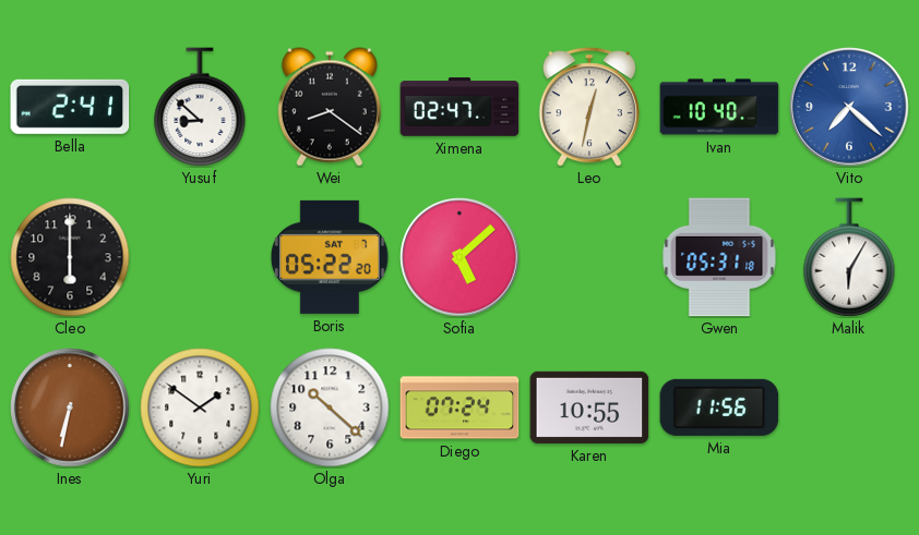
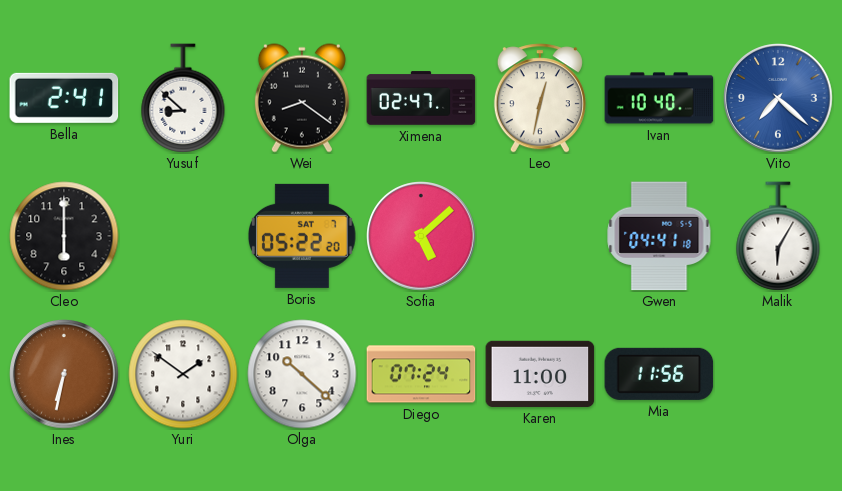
Gwen: 05:31 -> 04:41
Karen: 10:55 -> 11:00
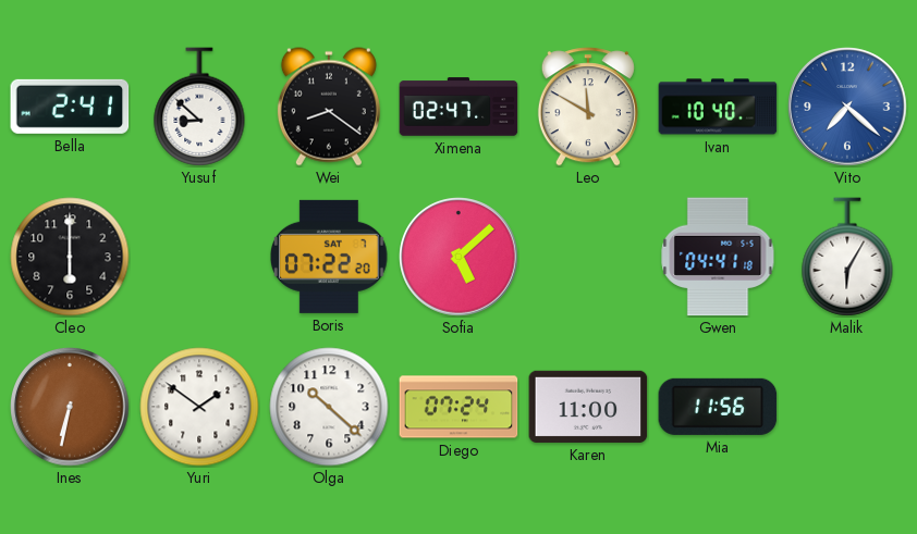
Leo: 12:32 -> 11:50
Boris: 05:22 -> 07:22
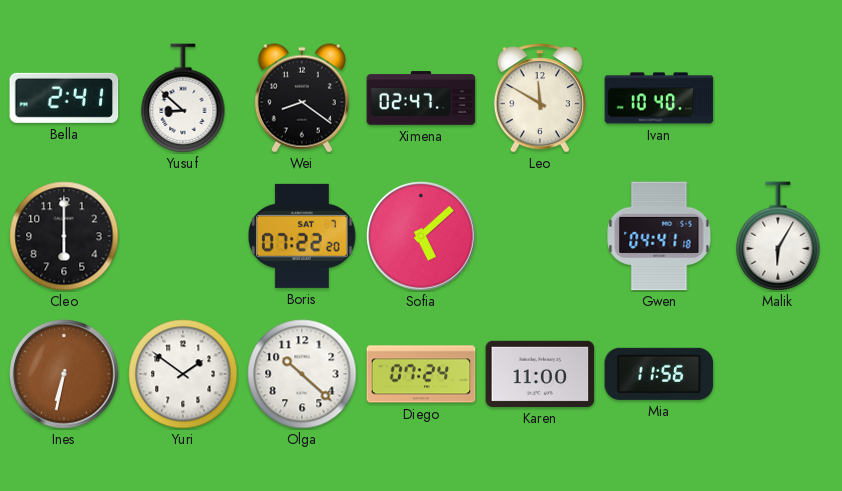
Vito: 7:22 -> none
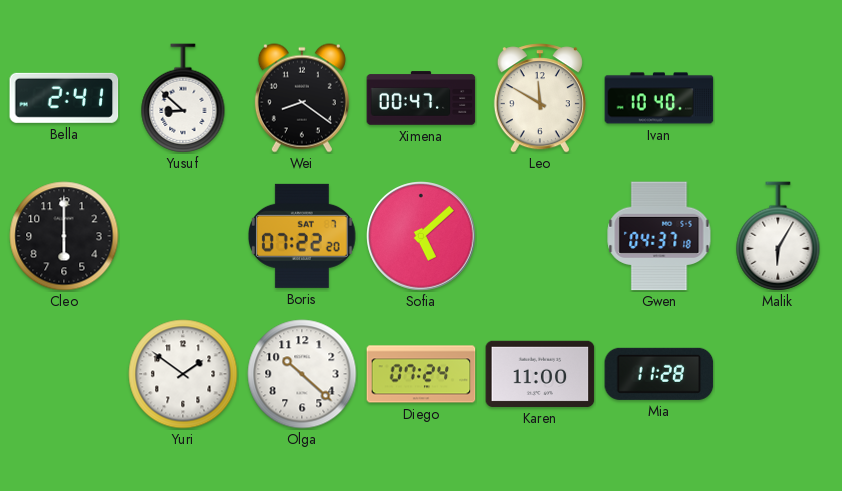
Ximena: 02:47 -> 00:47
Gwen: 04:41 -> 04:37
Ines: 6:32 -> none
Mia: 11:56 -> 11:28
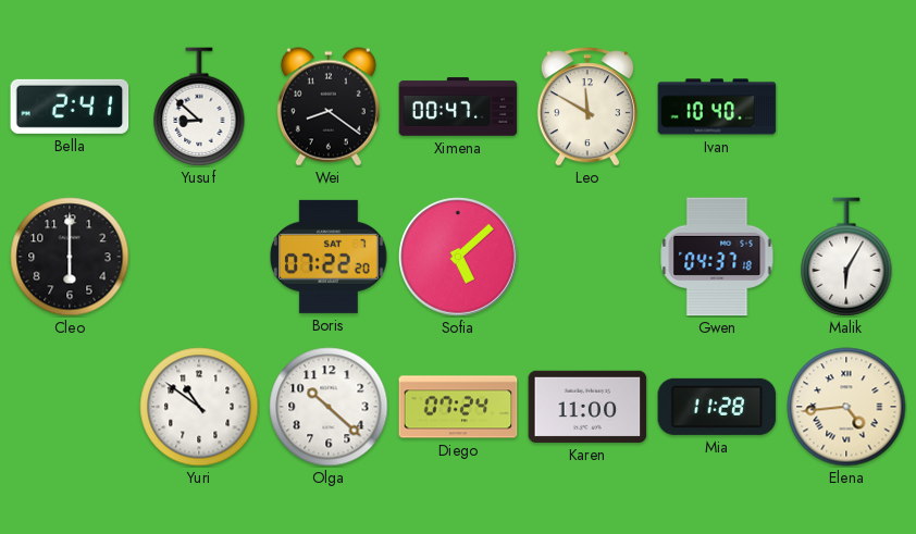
Yuri: 1:51 -> 10:51
Elena: none -> 4:44
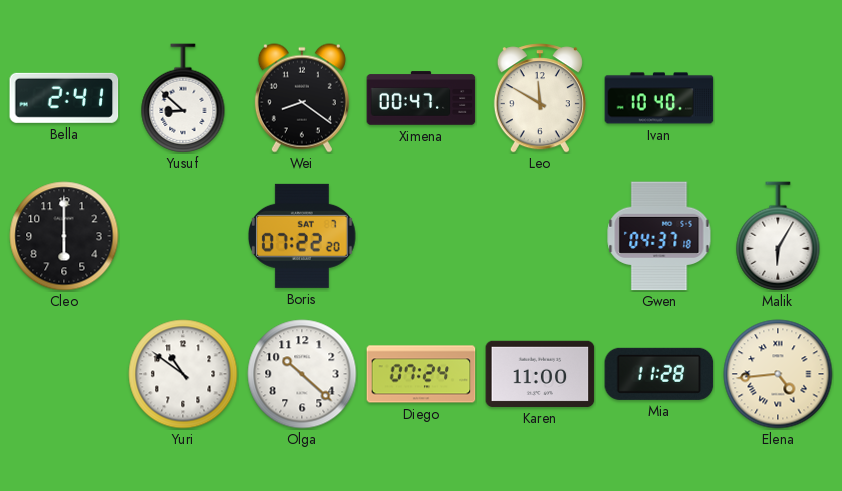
Sofia: 5:08 -> none
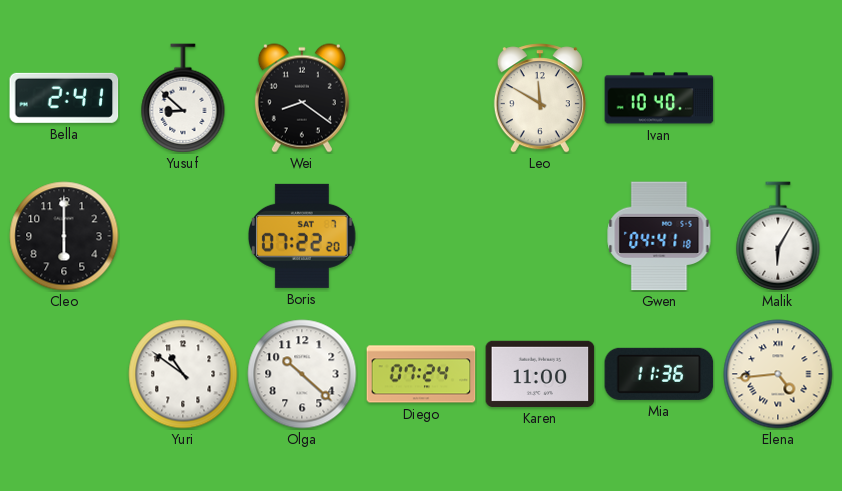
Ximena: 00:47 -> none
Gwen: 04:37 -> 04:41
Mia: 11:28 -> 11:36
